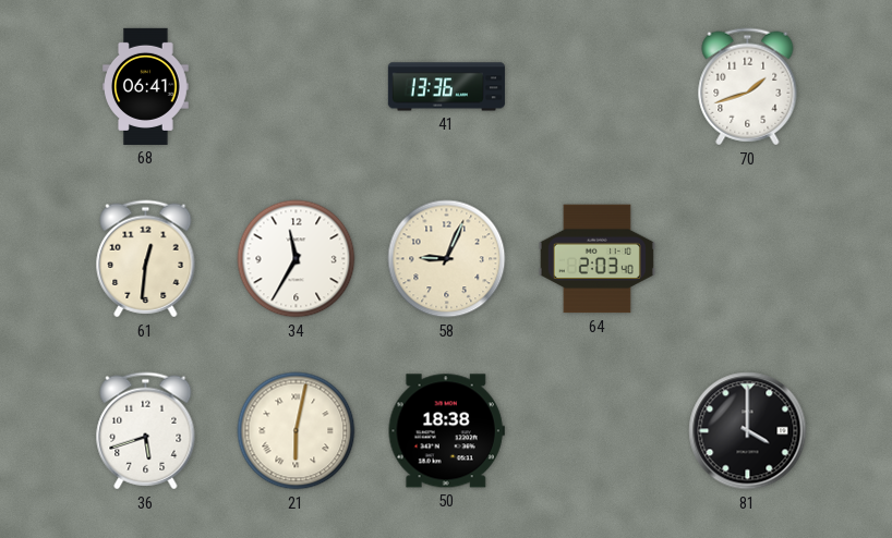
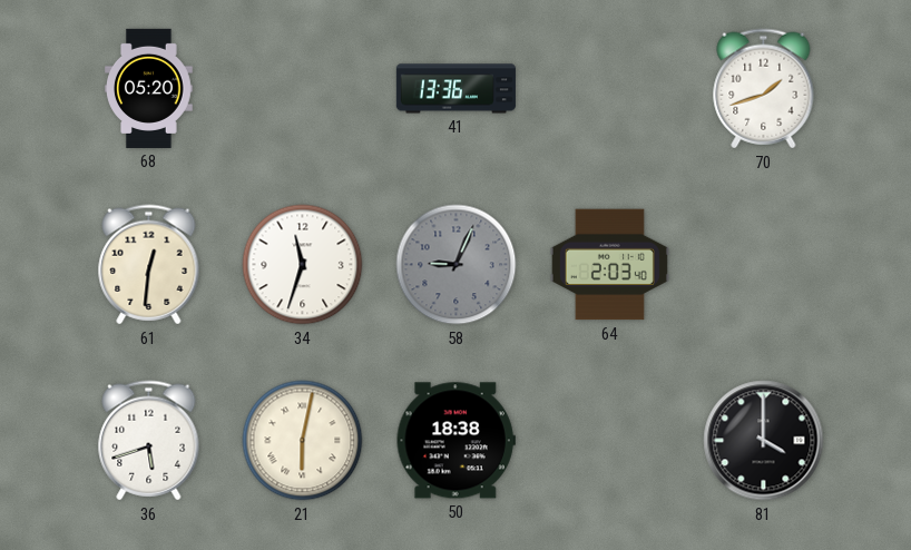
68: 06:41 -> 05:20
34: 11:35 -> 11:33
58 dial: cream -> grey
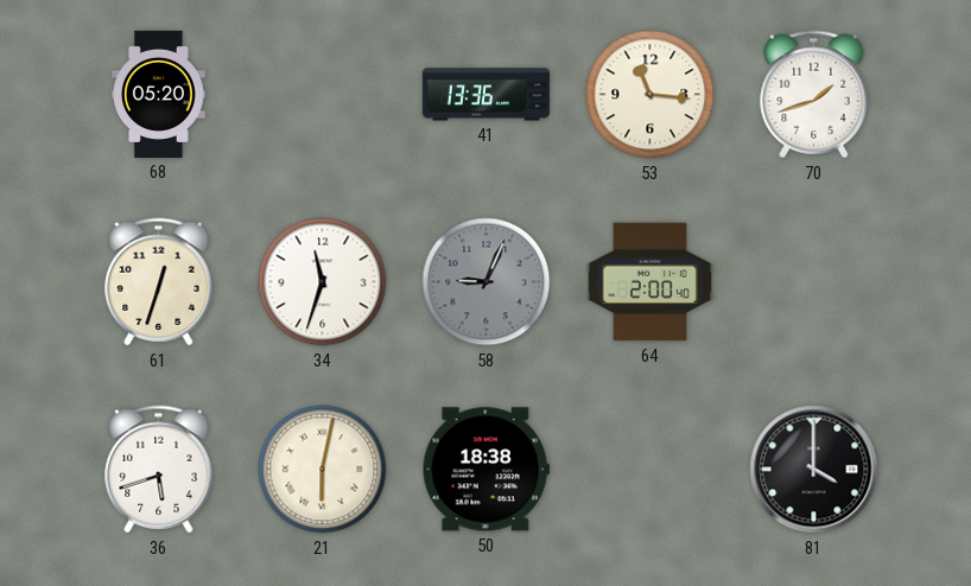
53: none -> 11:16
61: 12:31 -> 12:33
64: 2:03 -> 2:00
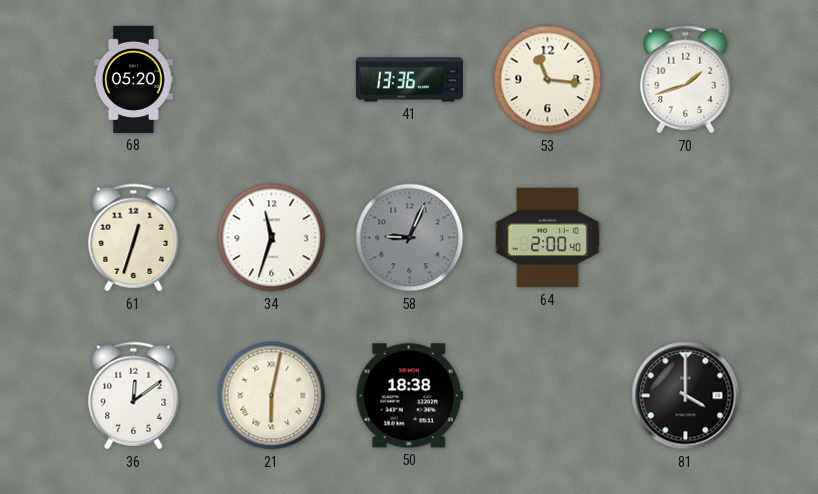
36: 5:42 -> 12:09
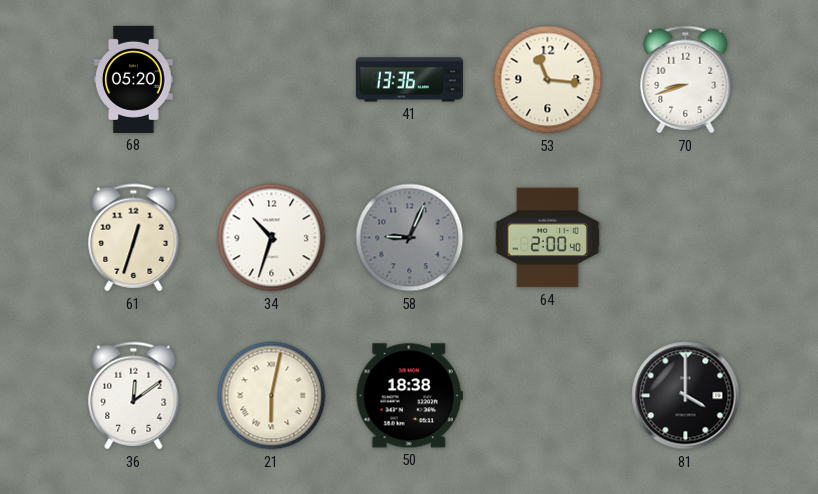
70: 1:42 -> 8:42
34: 11:33 -> 10:33
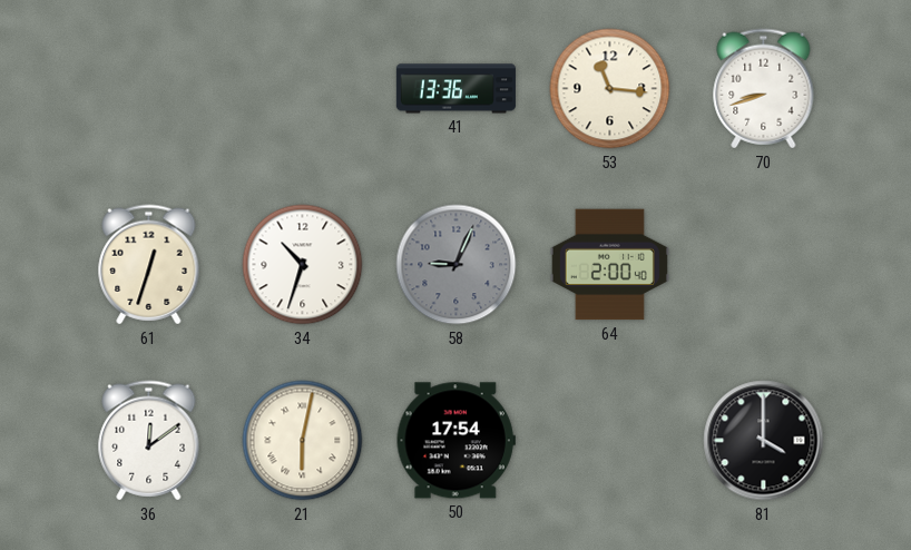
68: 05:20 -> none
50: 18:38 -> 17:54
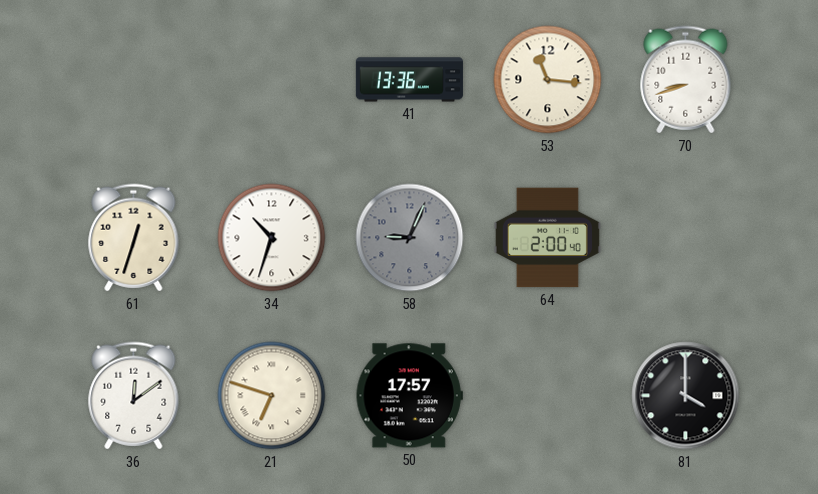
21: 6:02 -> 6:48
50: 17:54 -> 17:57
